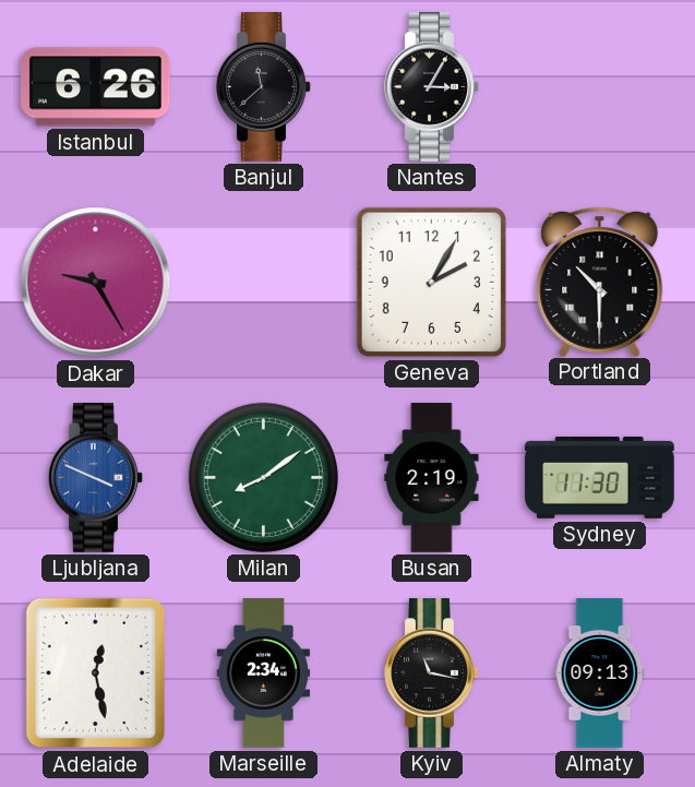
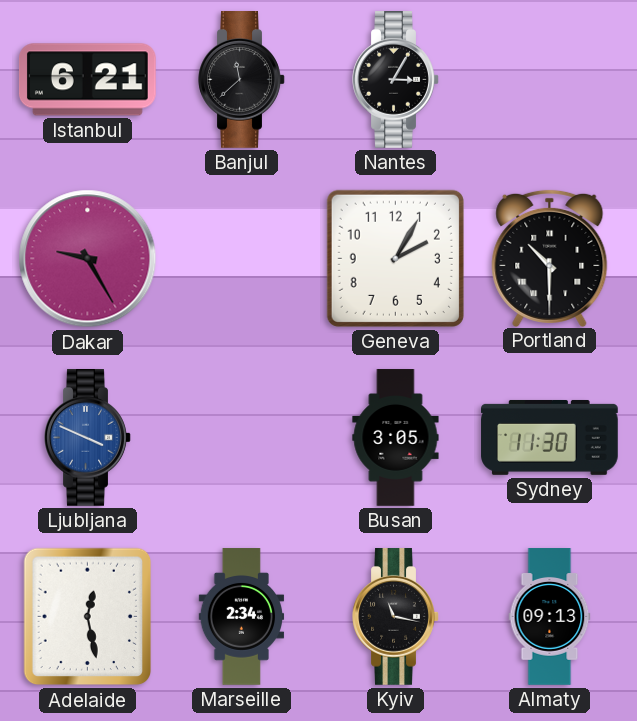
Istanbul: 6:26 -> 6:21
Milan: 8:09 -> none
Busan: 2:19 -> 3:05
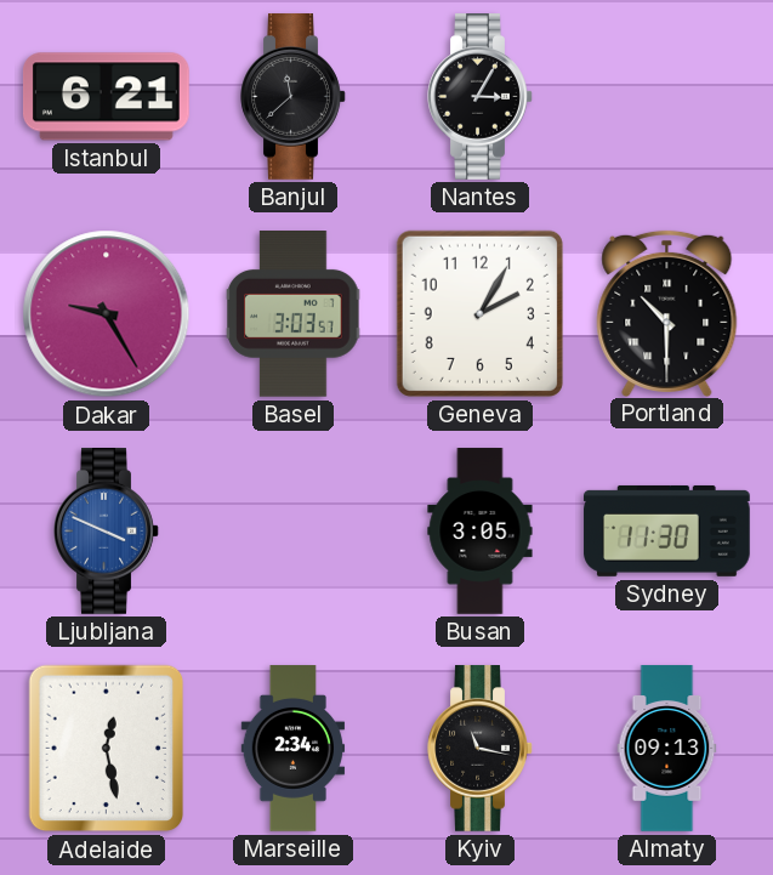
Basel: none -> 3:03
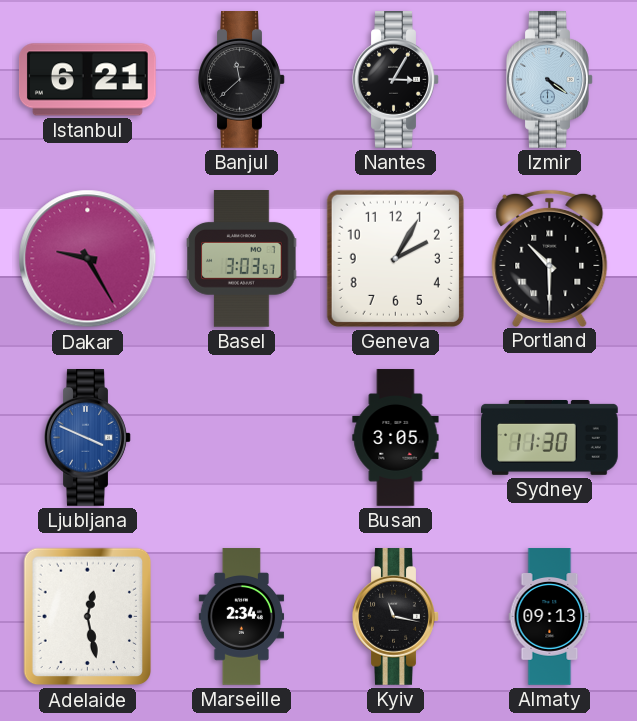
Izmir: none -> 4:21
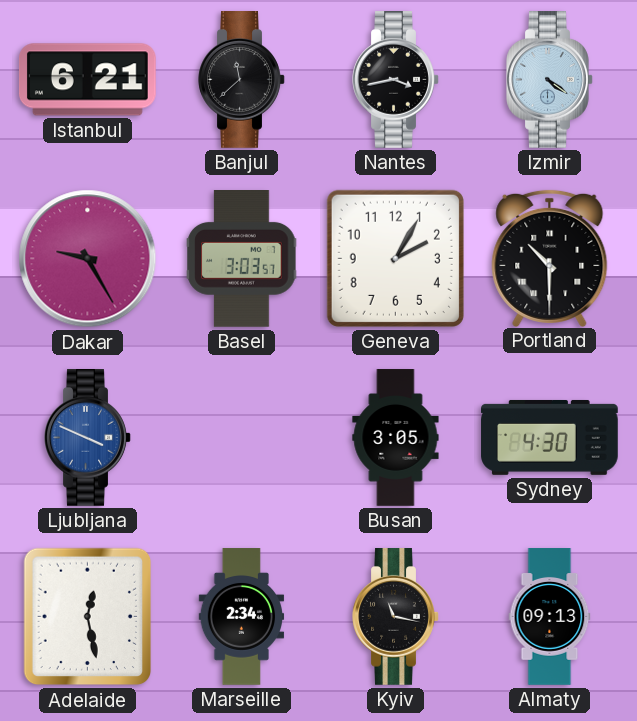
Nantes: 3:05 -> 3:43
Sydney: 11:30 -> 4:30
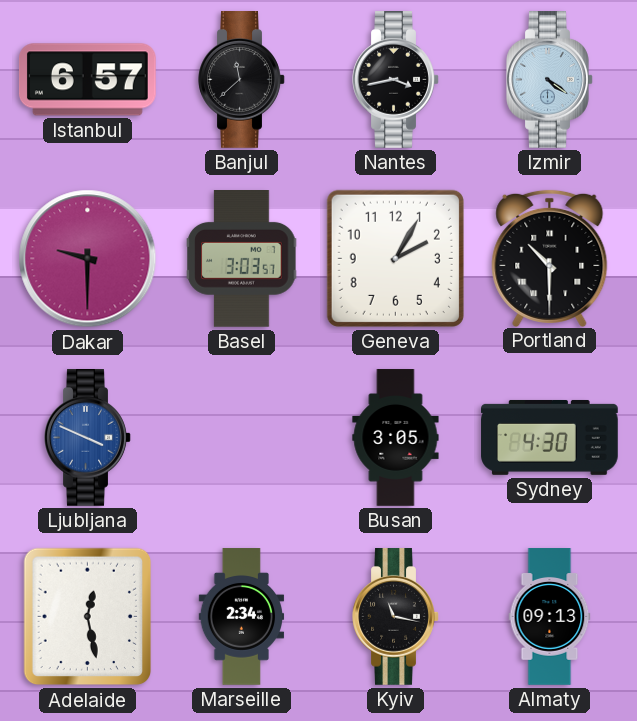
Istanbul: 6:21 -> 6:57
Dakar: 9:25 -> 9:30
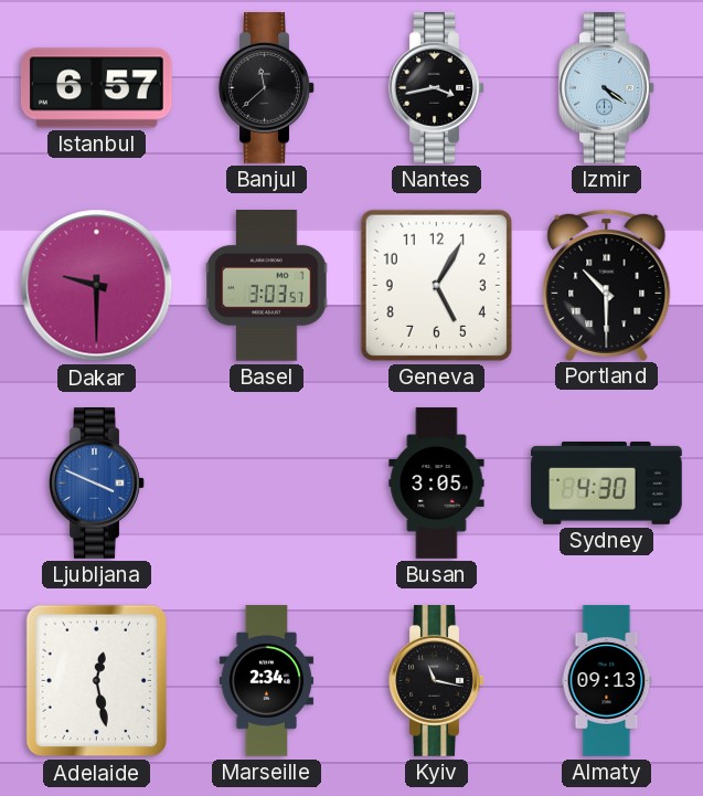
Geneva: 2:05 -> 5:05
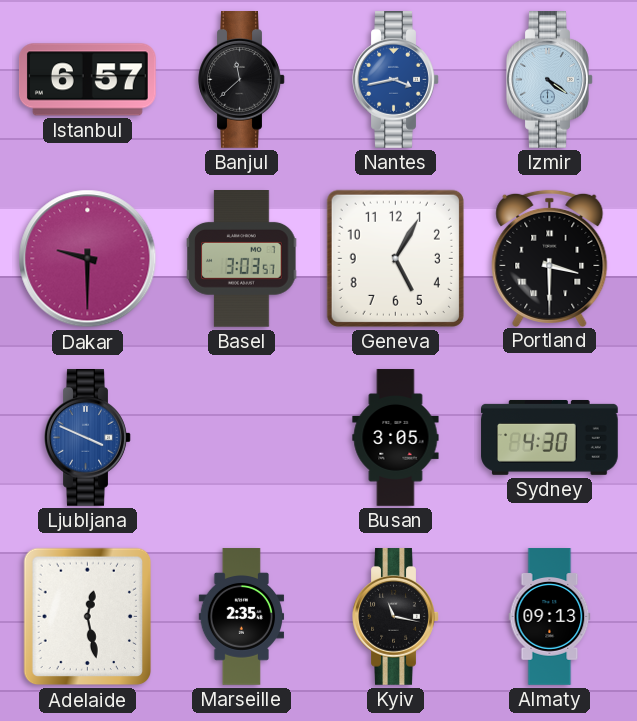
Nantes dial: black -> blue
Portland: 10:30 -> 3:30
Marseille: 2:34 -> 2:35
